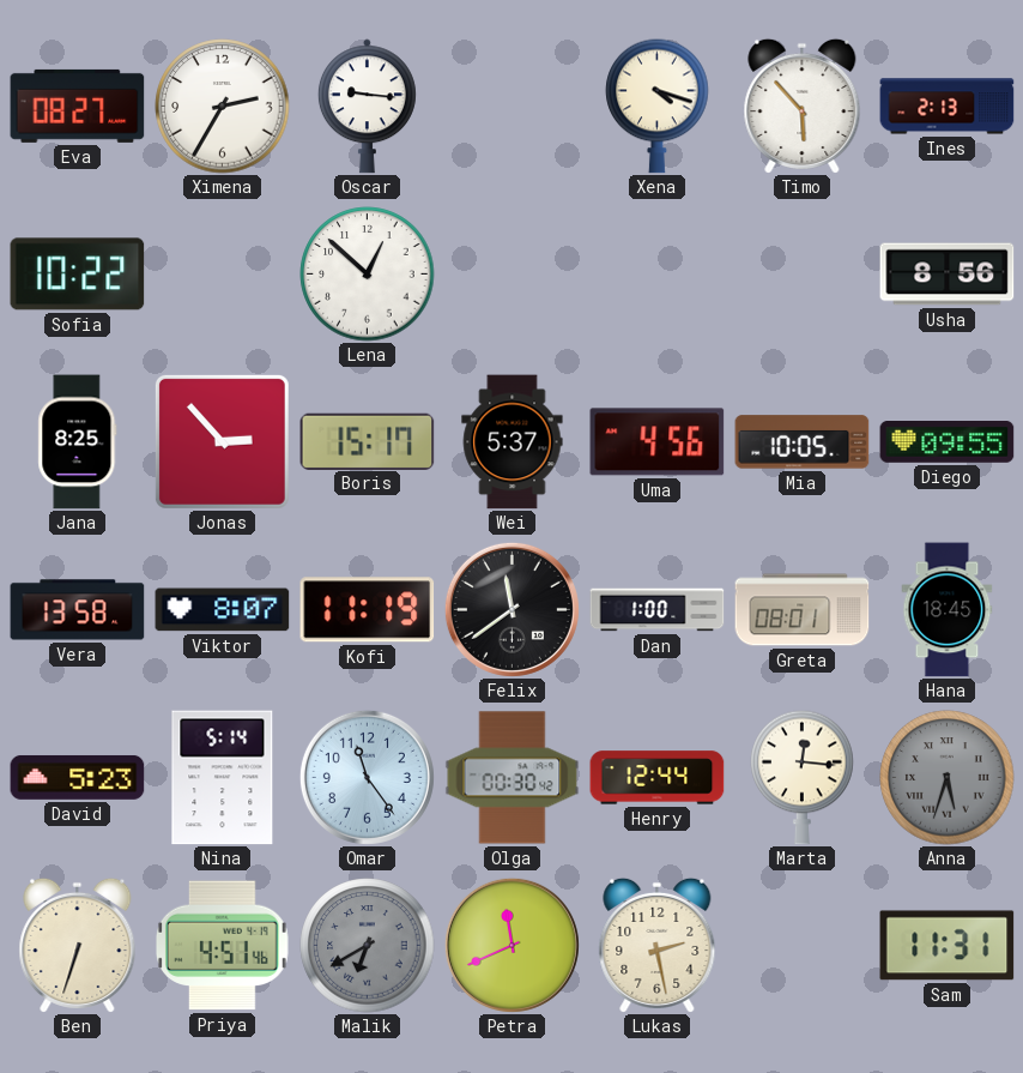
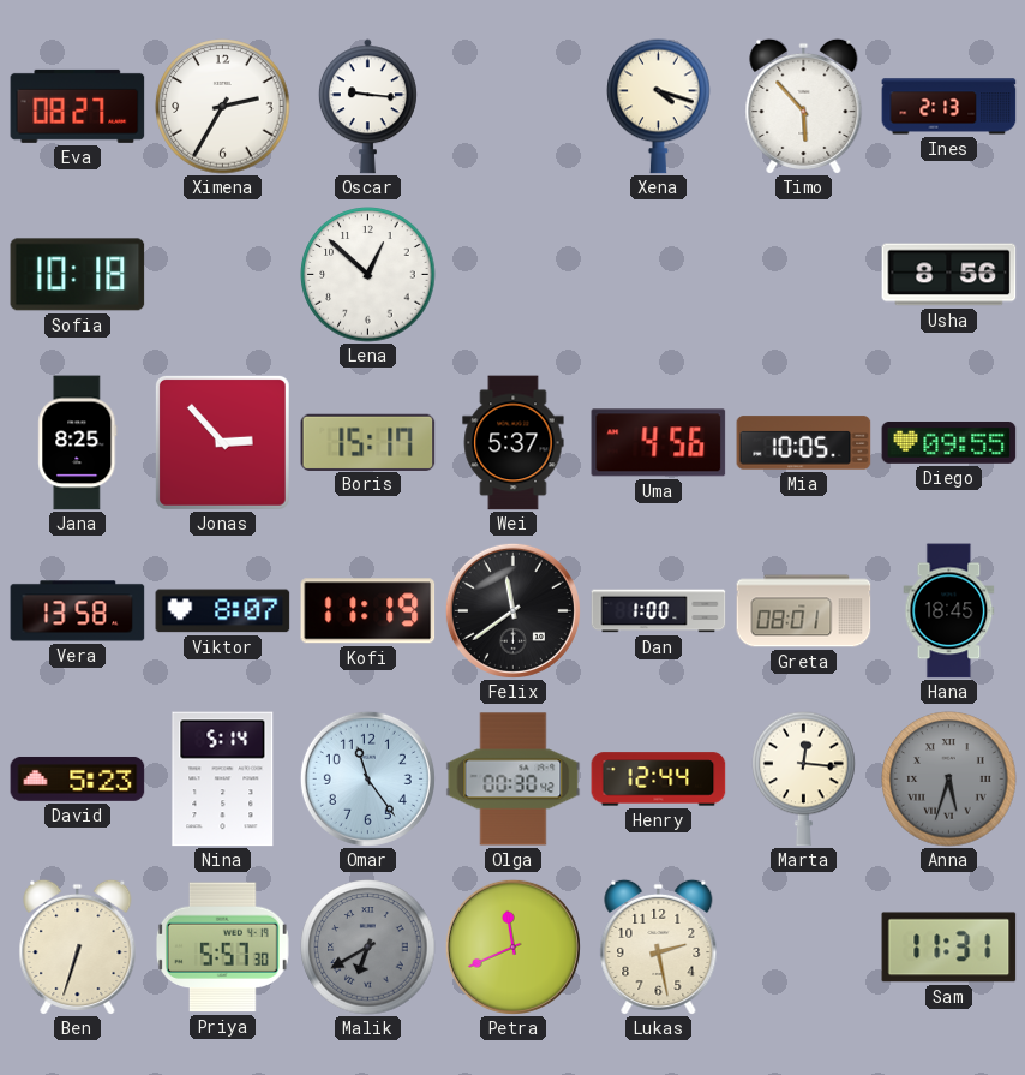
Sofia: 10:22 -> 10:18
Priya: 4:51 -> 5:57
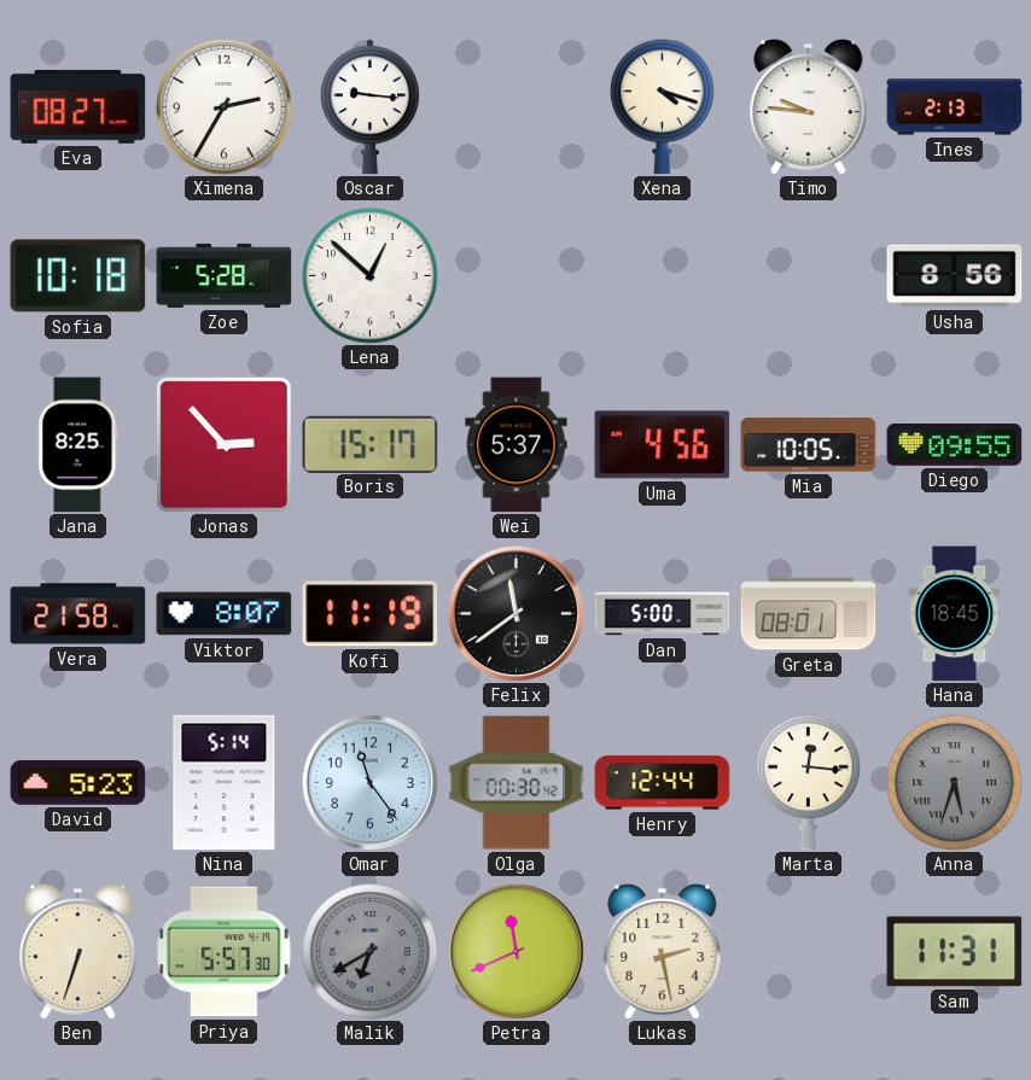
Timo: 5:53 -> 9:46
Zoe: none -> 5:28
Vera: 13:58 -> 21:58
Dan: 1:00 -> 5:00
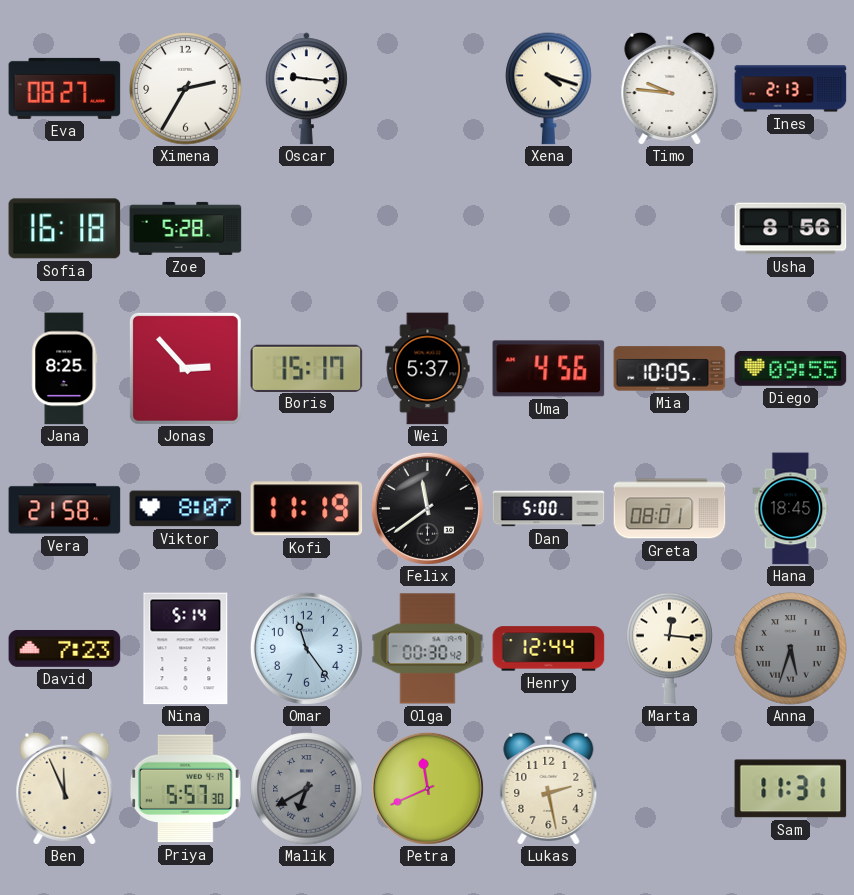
Sofia: 10:18 -> 16:18
Lena: 12:52 -> none
David: 5:23 -> 7:23
Ben: 6:33 -> 11:56
